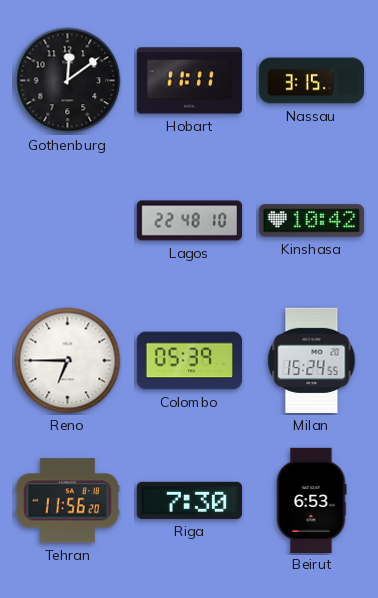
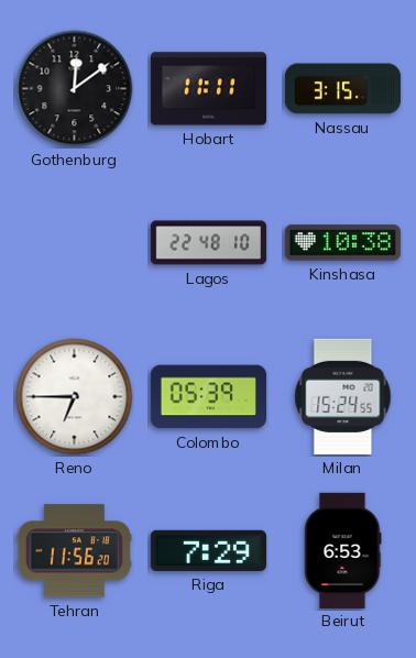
Kinshasa: 10:42 -> 10:38
Riga: 7:30 -> 7:29
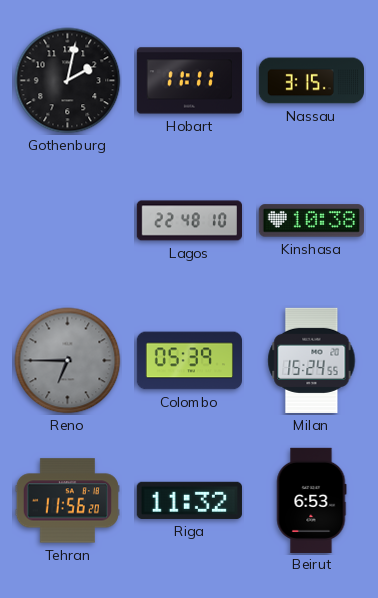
Gothenburg: 12:09 -> 2:02
Reno dial: white -> grey
Riga: 7:29 -> 11:32
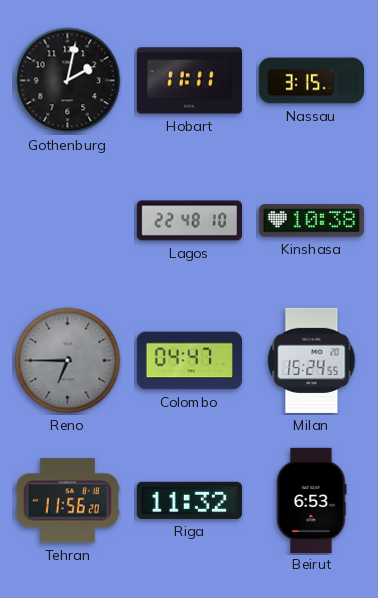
Colombo: 05:39 -> 04:47
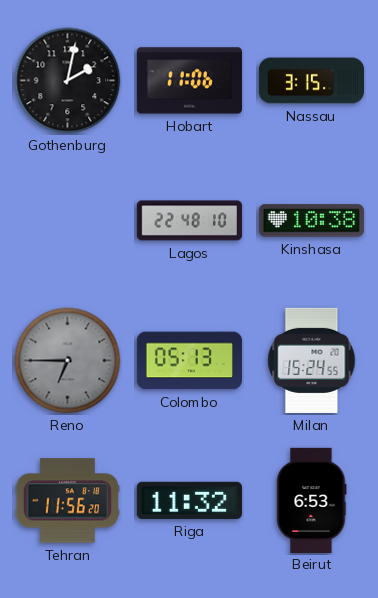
Hobart: 11:11 -> 11:06
Colombo: 04:47 -> 05:13
